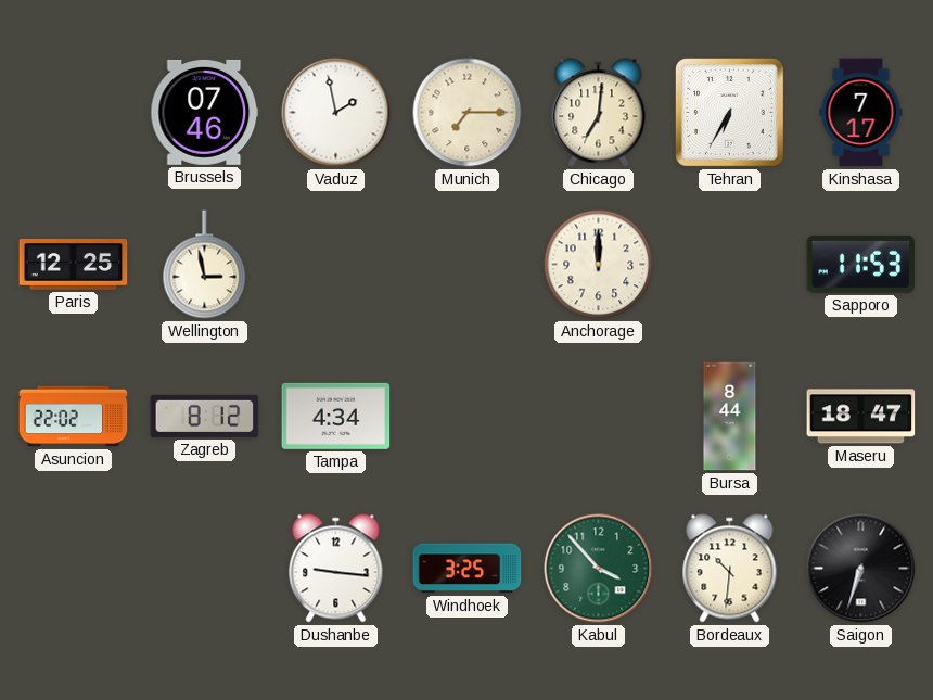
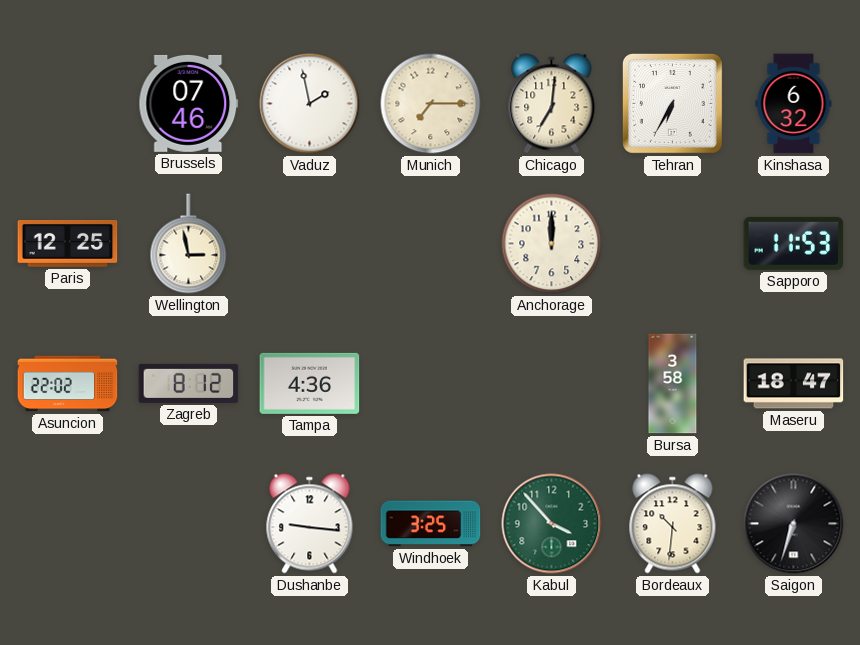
Kinshasa: 7:17 -> 6:32
Tampa: 4:34 -> 4:36
Bursa: 8:44 -> 3:58
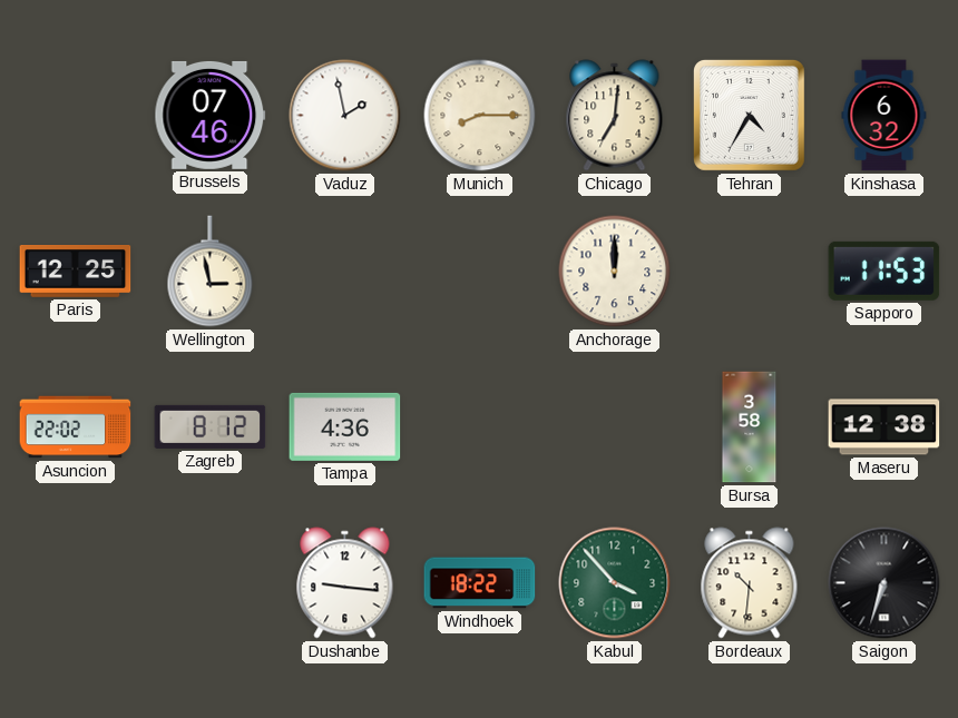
Munich: 7:15 -> 8:15
Tehran: 6:35 -> 4:35
Maseru: 18:47 -> 12:38
Windhoek: 3:25 -> 18:22
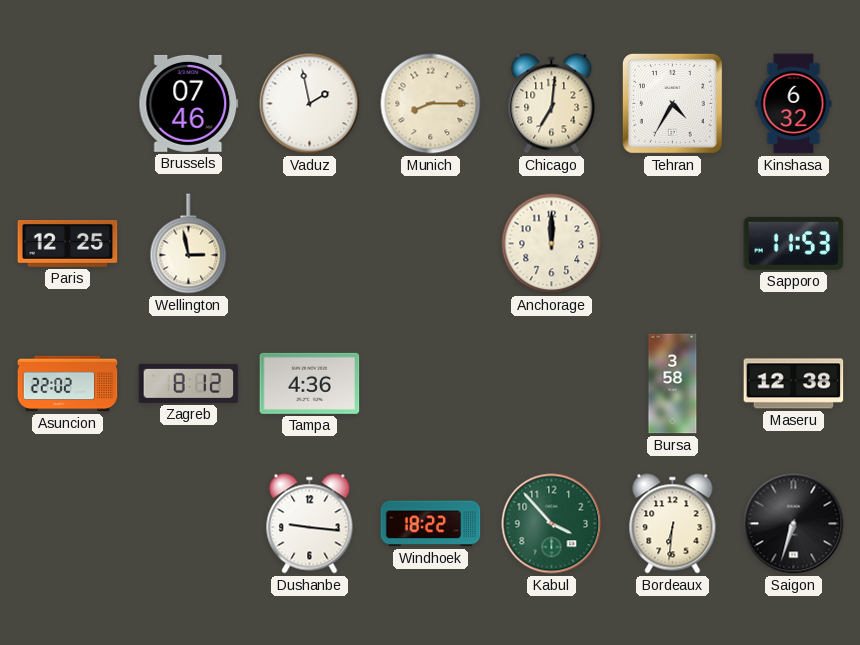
Bordeaux: 10:31 -> 6:31
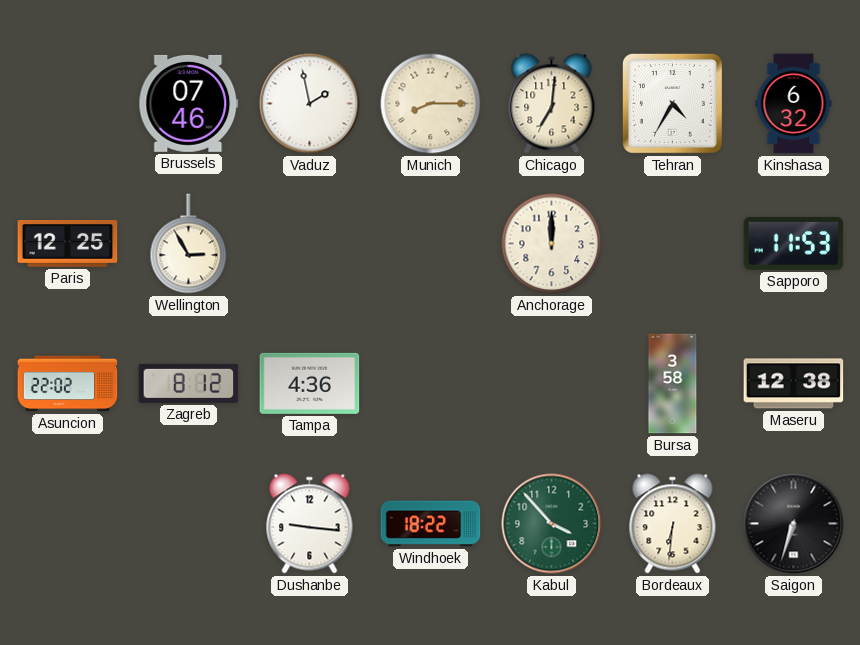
Wellington: 2:58 -> 2:55
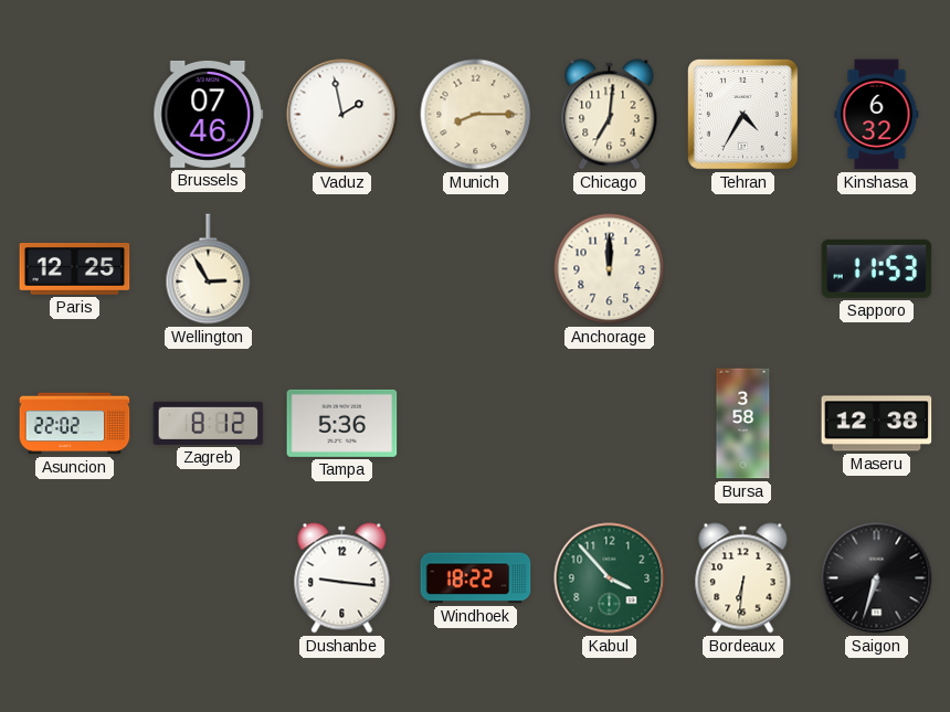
Tampa: 4:36 -> 5:36
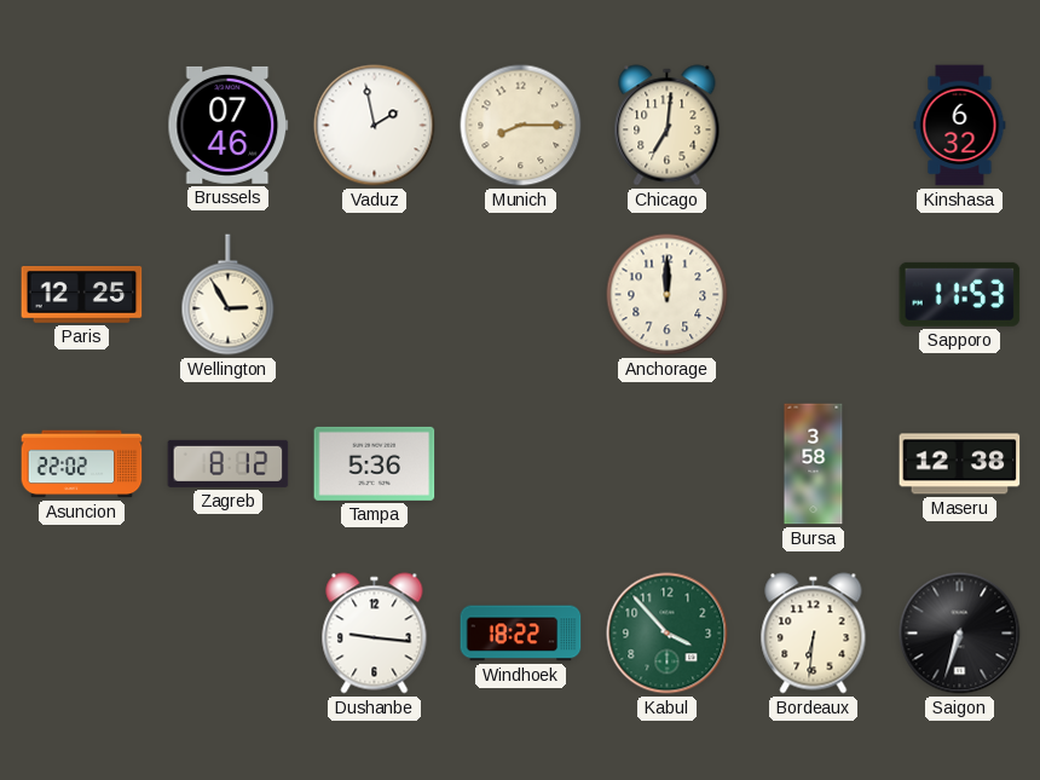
Tehran: 4:35 -> none
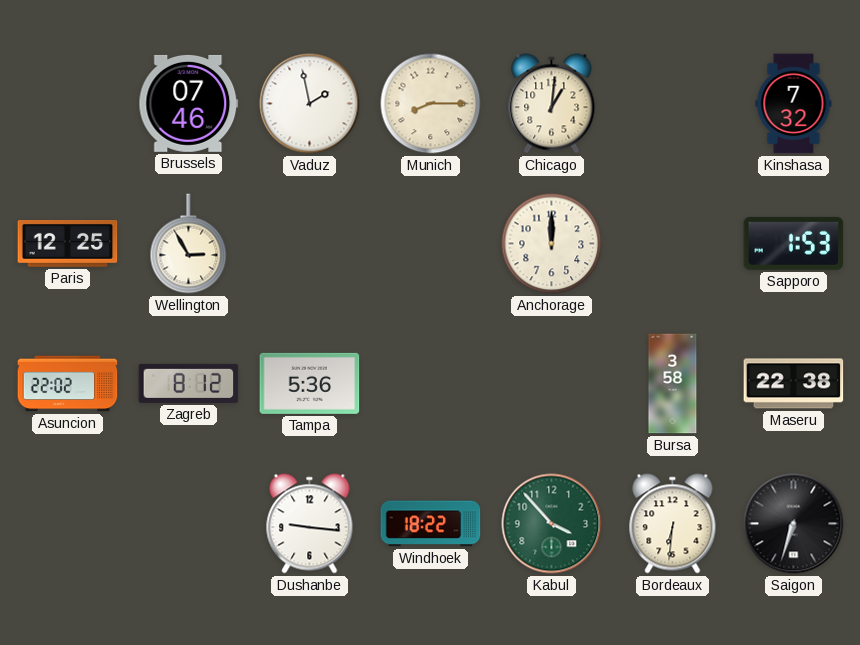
Chicago: 7:01 -> 1:01
Kinshasa: 6:32 -> 7:32
Sapporo: 11:53 -> 1:53
Maseru: 12:38 -> 22:38
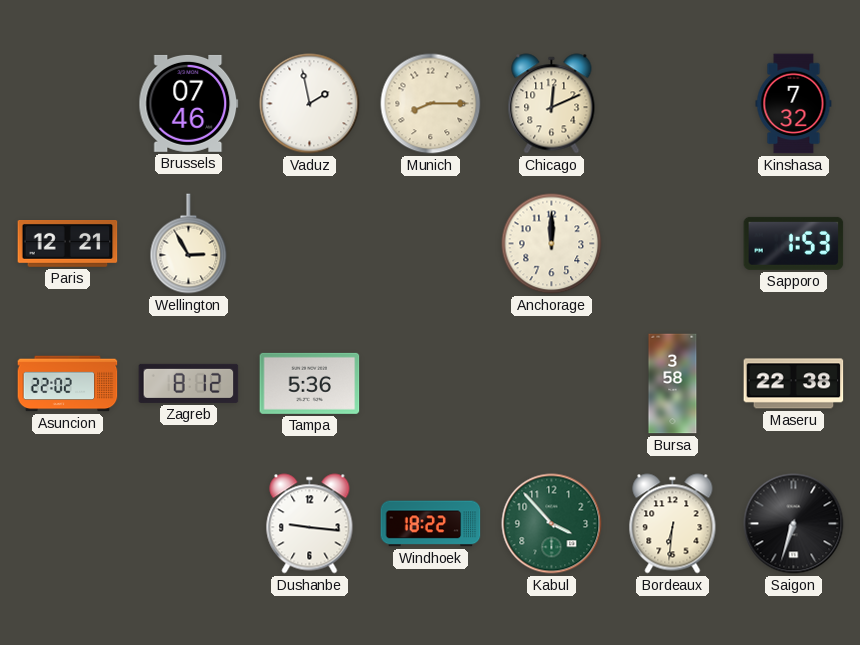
Chicago: 1:01 -> 12:11
Paris: 12:25 -> 12:21
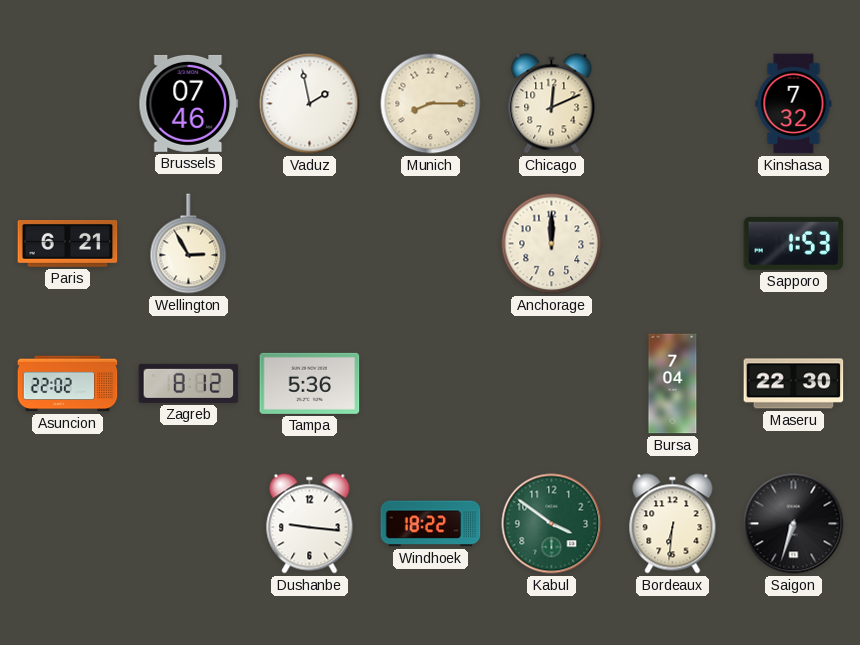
Paris: 12:21 -> 6:21
Bursa: 3:58 -> 7:04
Maseru: 22:38 -> 22:30
Kabul: 3:53 -> 3:51
